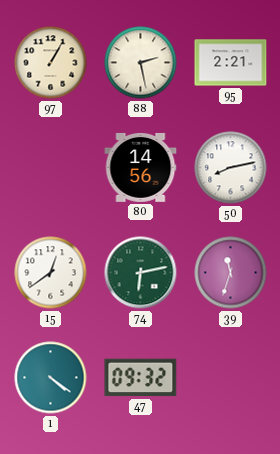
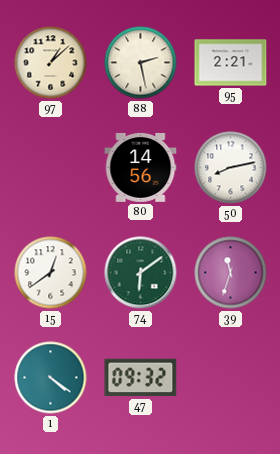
97: 1:05 -> 1:08
74: 6:13 -> 6:09
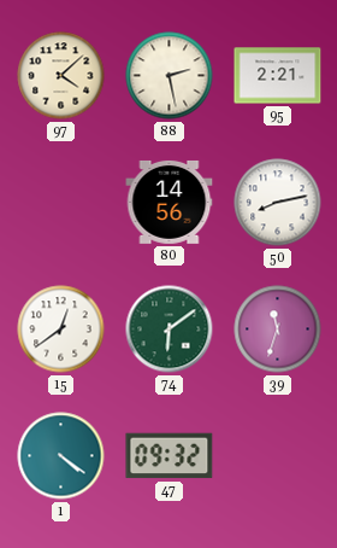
97: 1:08 -> 4:08
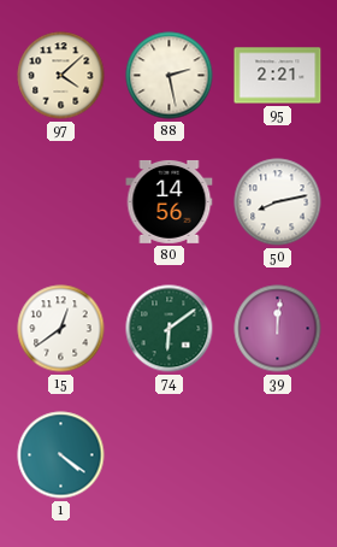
39: 11:33 -> 12:01
47: 09:32 -> none
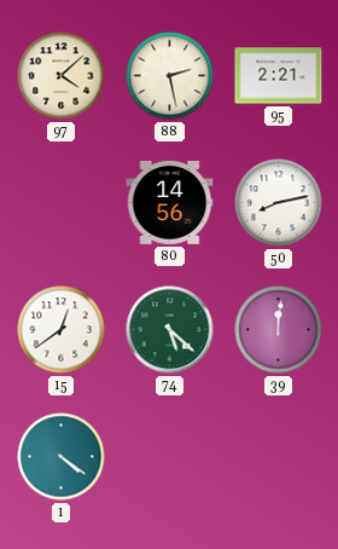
74: 6:09 -> 5:22
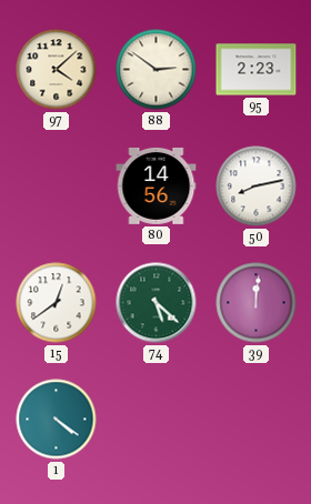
88: 2:28 -> 2:51
95: 2:21 -> 2:23
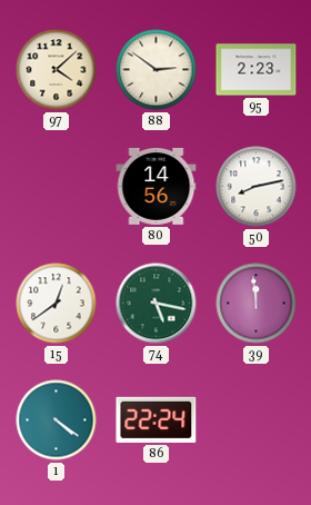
74: 5:22 -> 5:17
39: 12:01 -> 11:59
86: none -> 22:24
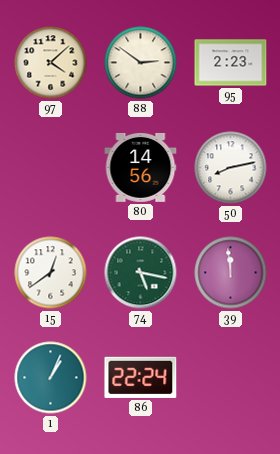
1: 4:21 -> 1:04
